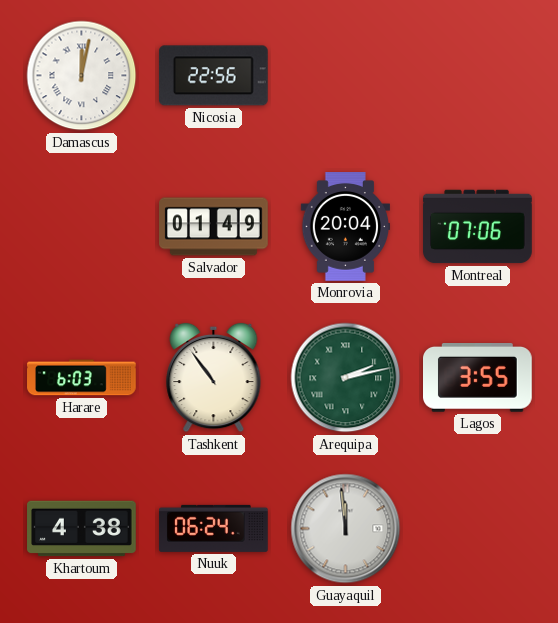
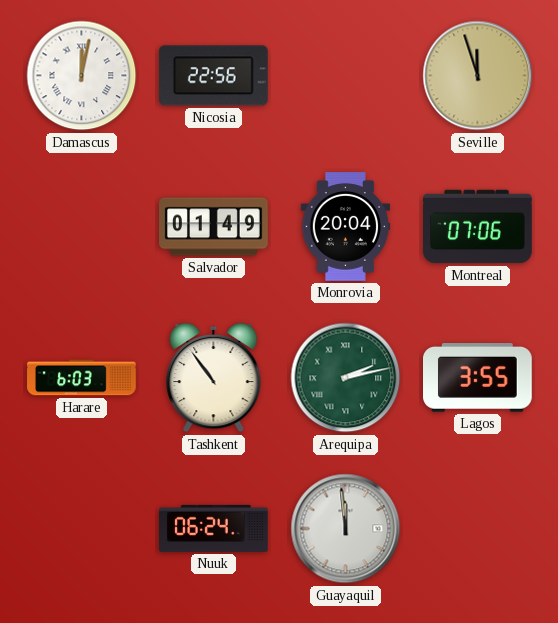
Seville: none -> 11:57
Khartoum: 4:38 -> none
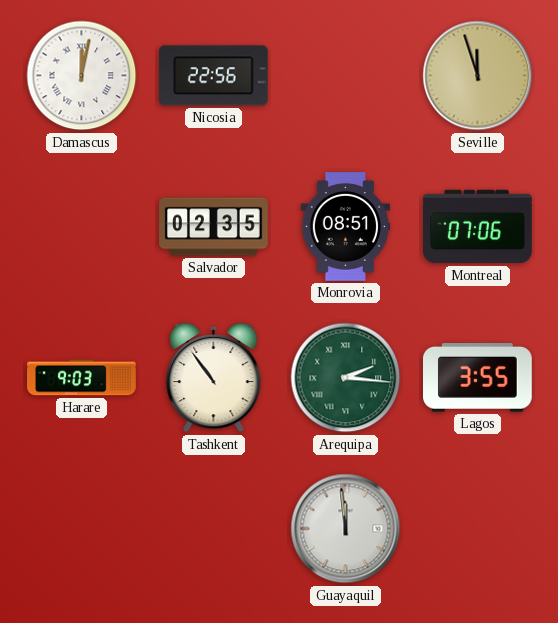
Salvador: 01:49 -> 02:35
Monrovia: 20:04 -> 08:51
Harare: 6:03 -> 9:03
Arequipa: 2:13 -> 2:16
Nuuk: 06:24 -> none
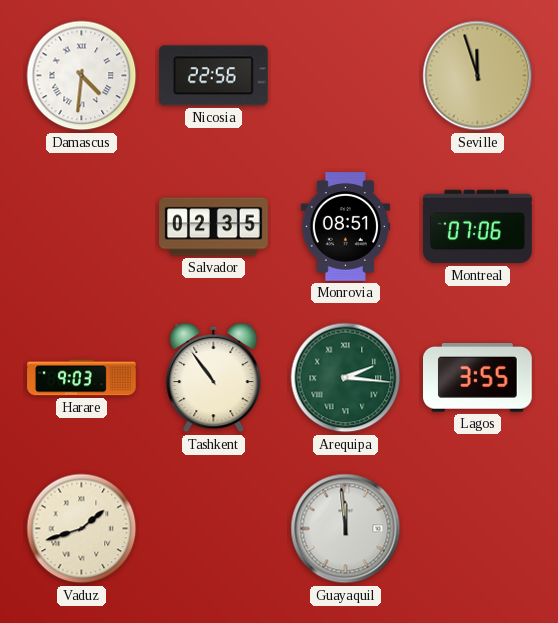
Damascus: 12:02 -> 4:31
Vaduz: none -> 1:42
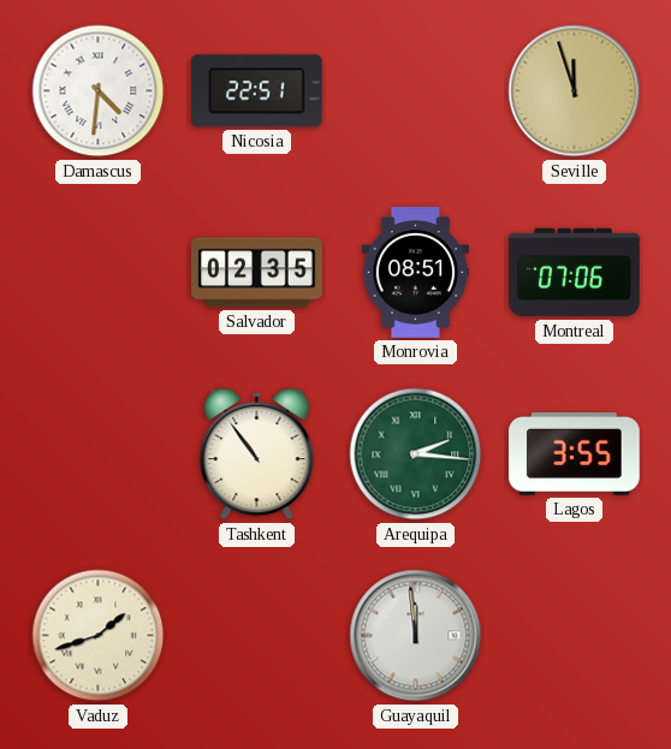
Nicosia: 22:56 -> 22:51
Harare: 9:03 -> none
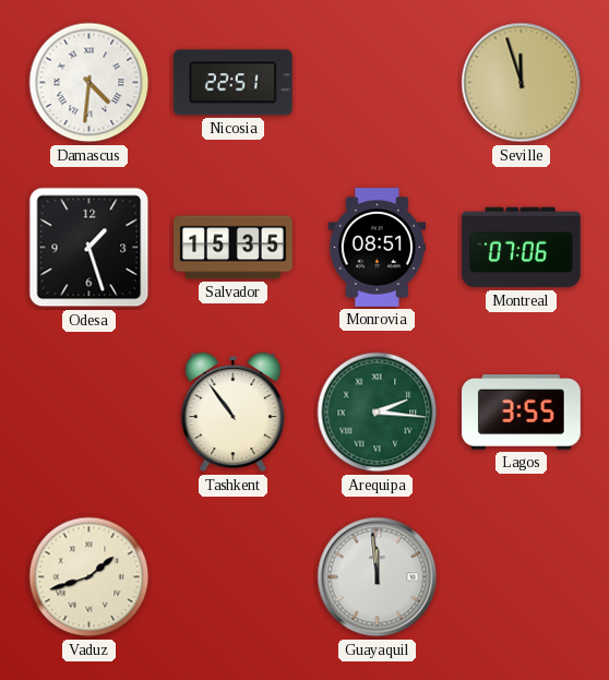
Odesa: none -> 1:27
Salvador: 02:35 -> 15:35
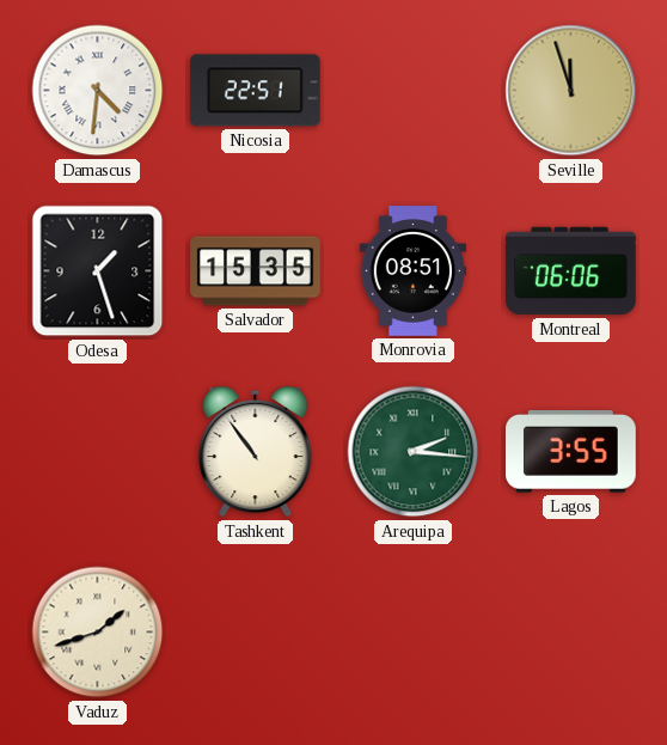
Montreal: 07:06 -> 06:06
Guayaquil: 11:59 -> none
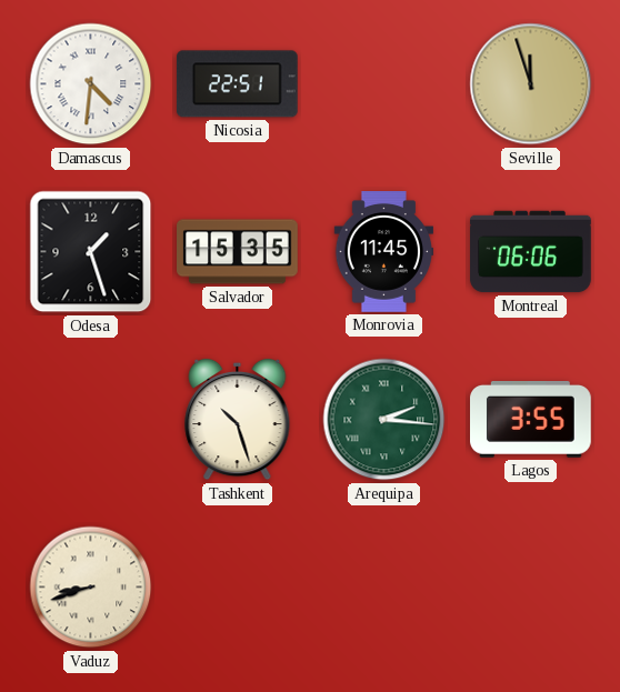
Monrovia: 08:51 -> 11:45
Tashkent: 10:54 -> 10:27
Vaduz: 1:42 -> 8:42
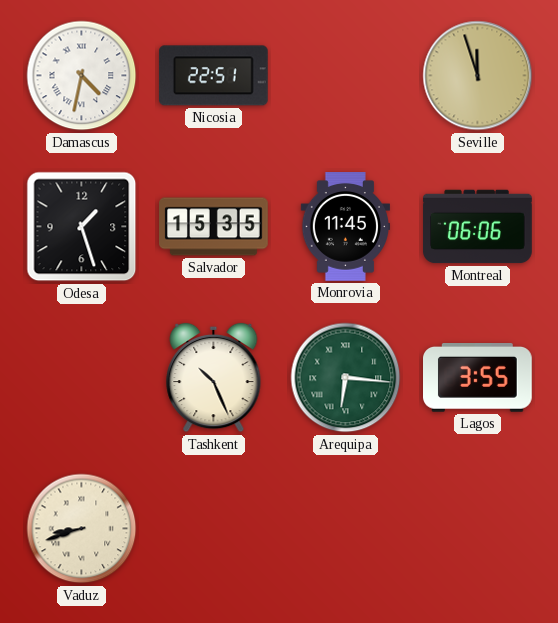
Damascus: 4:31 -> 4:32
Tashkent: 10:27 -> 10:26
Arequipa: 2:16 -> 6:16
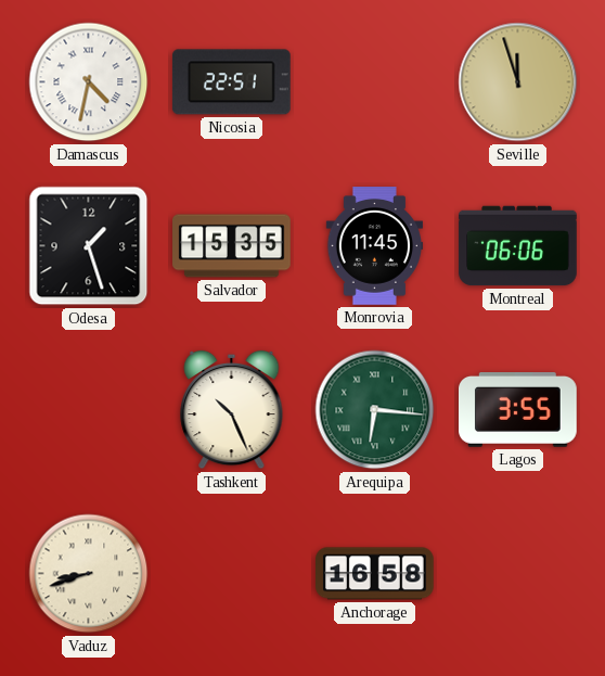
Anchorage: none -> 16:58
